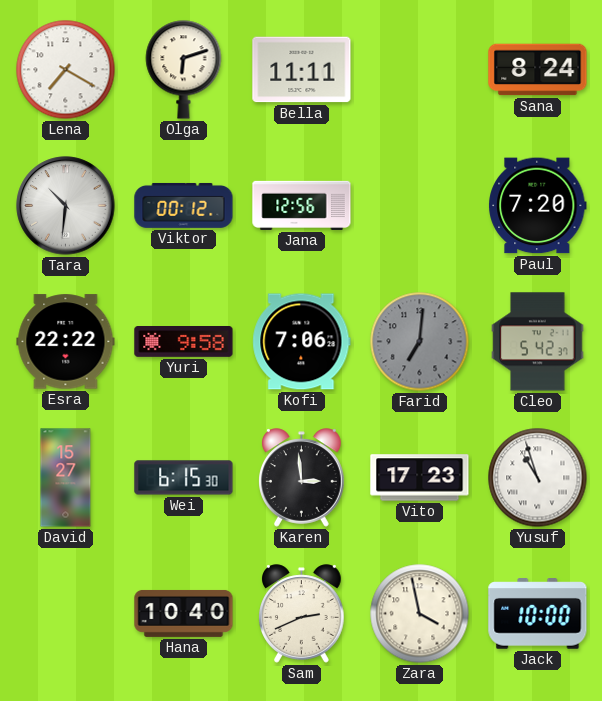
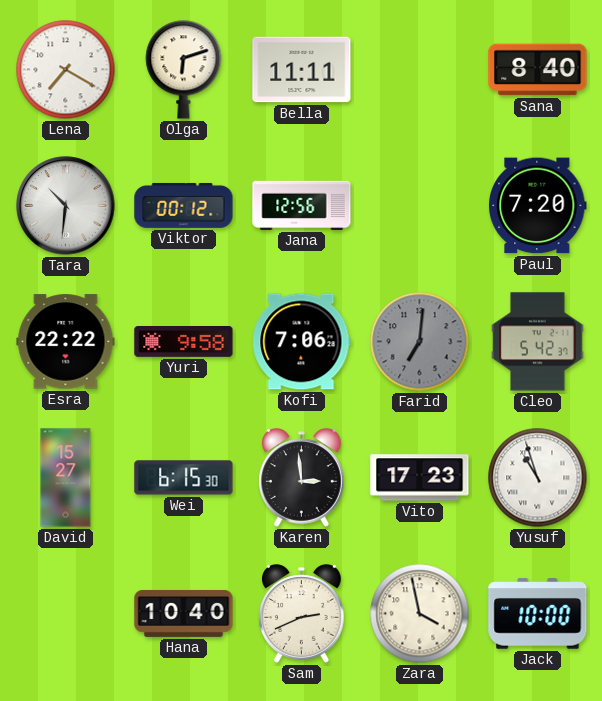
Sana: 8:24 -> 8:40
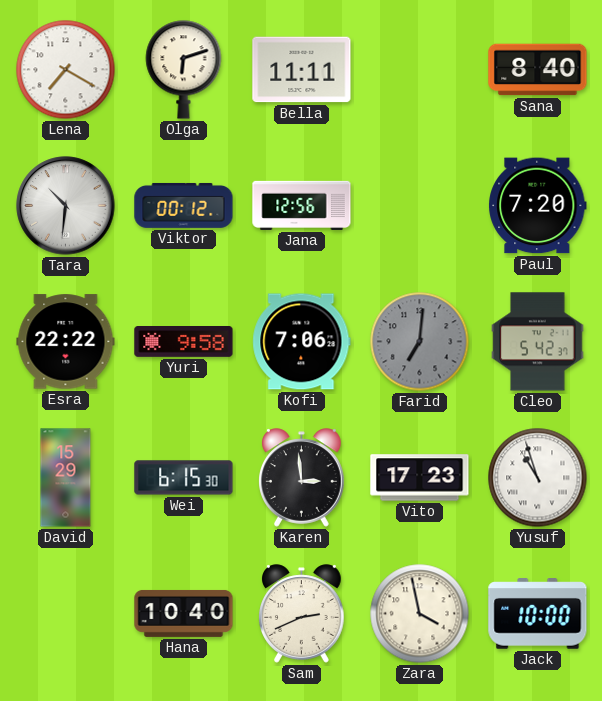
David: 15:27 -> 15:29
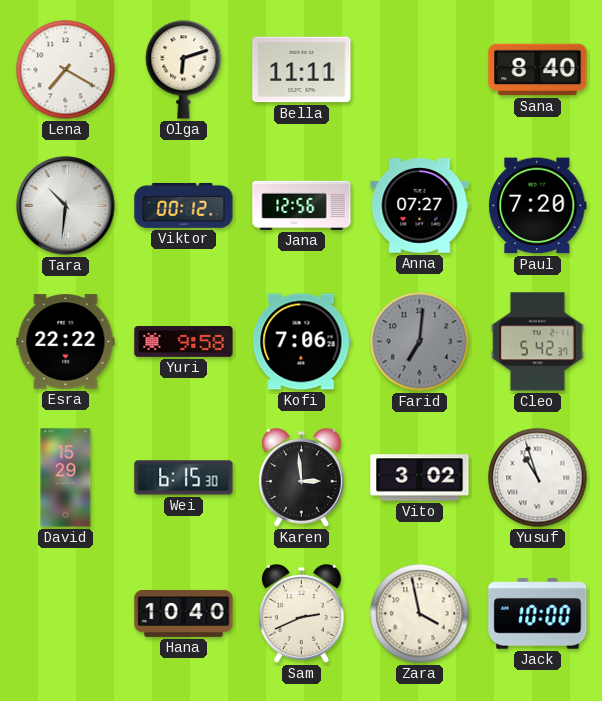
Anna: none -> 07:27
Vito: 17:23 -> 3:02
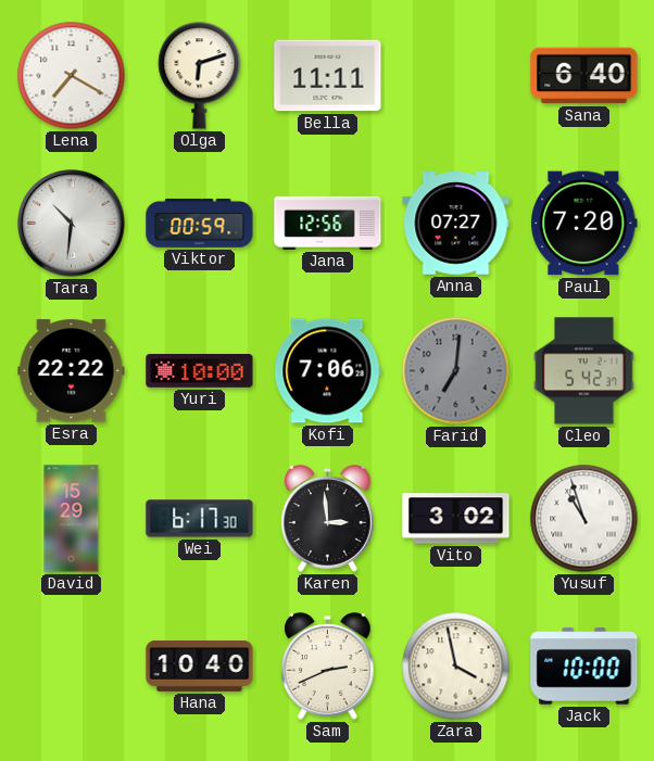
Sana: 8:40 -> 6:40
Viktor: 00:12 -> 00:59
Yuri: 9:58 -> 10:00
Wei: 6:15 -> 6:17
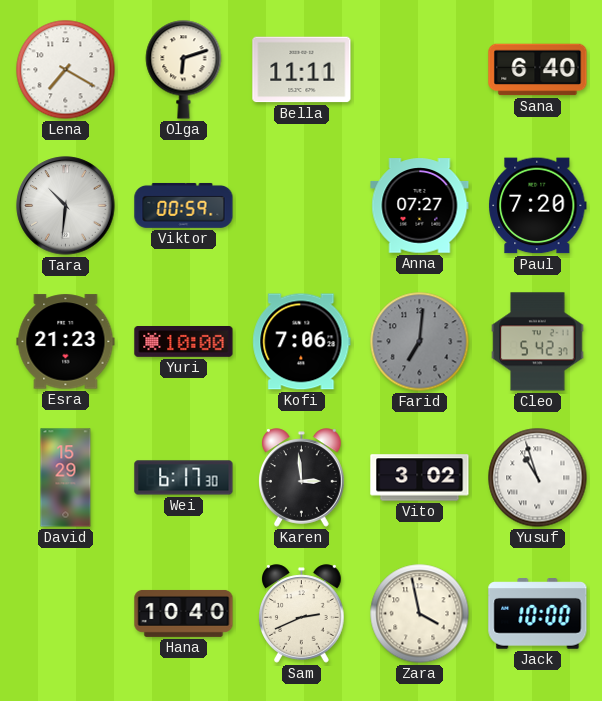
Jana: 12:56 -> none
Esra: 22:22 -> 21:23
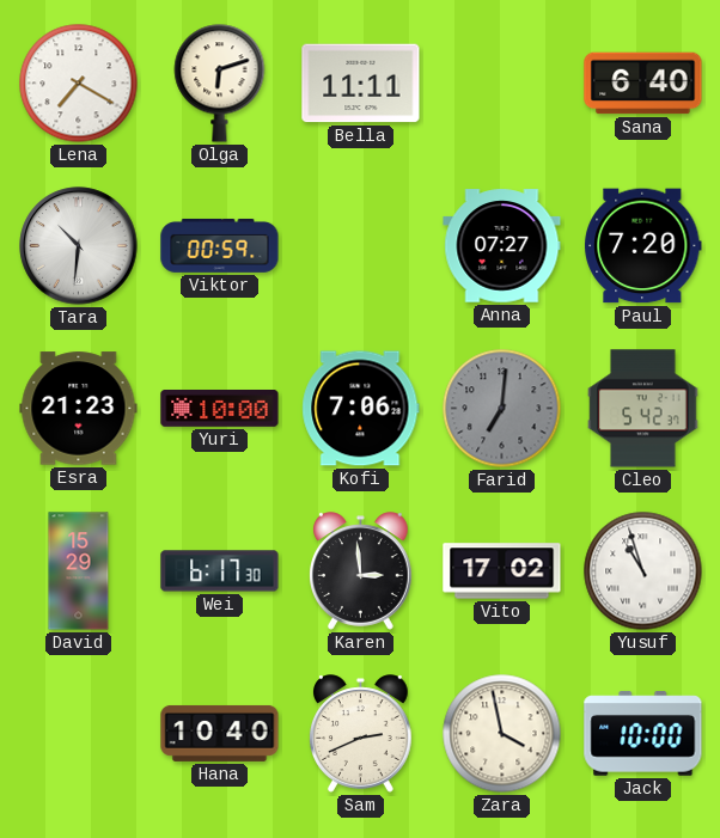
Vito: 3:02 -> 17:02
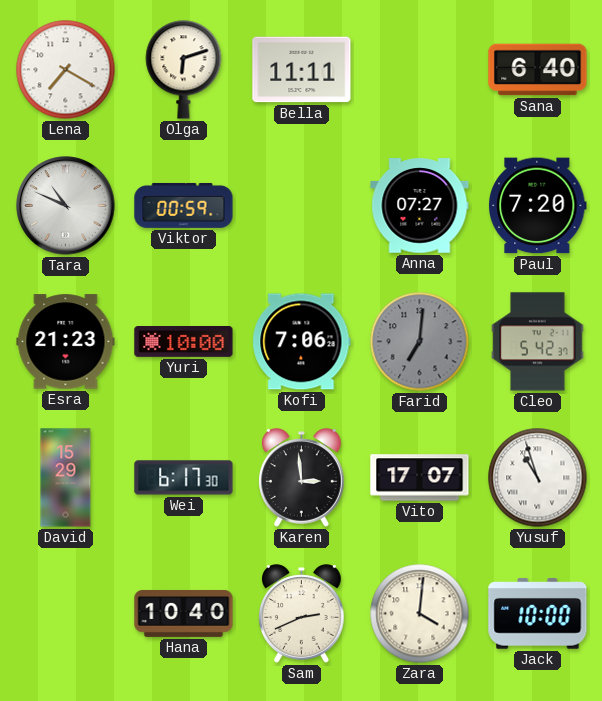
Tara: 10:31 -> 10:49
Vito: 17:02 -> 17:07
Zara: 3:58 -> 4:01
